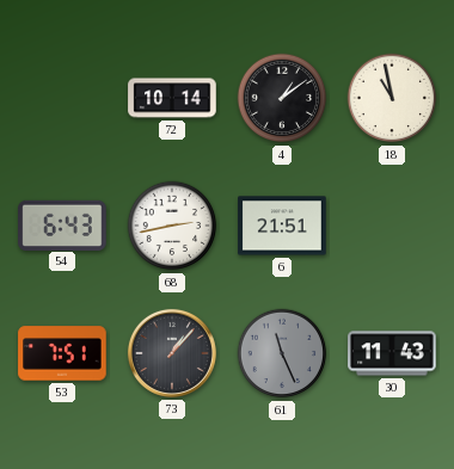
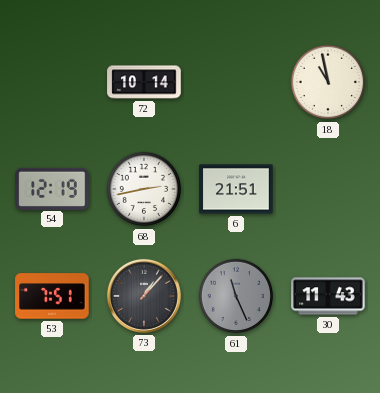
4: 1:09 -> none
54: 6:43 -> 12:19
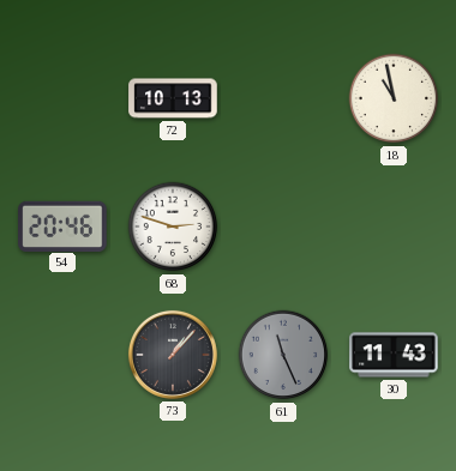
72: 10:14 -> 10:13
54: 12:19 -> 20:46
68: 2:43 -> 2:48
6: 21:51 -> none
53: 7:51 -> none
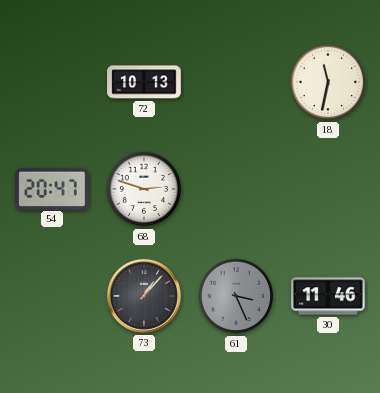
18: 10:58 -> 11:32
54: 20:46 -> 20:47
61: 11:26 -> 3:26
30: 11:43 -> 11:46
